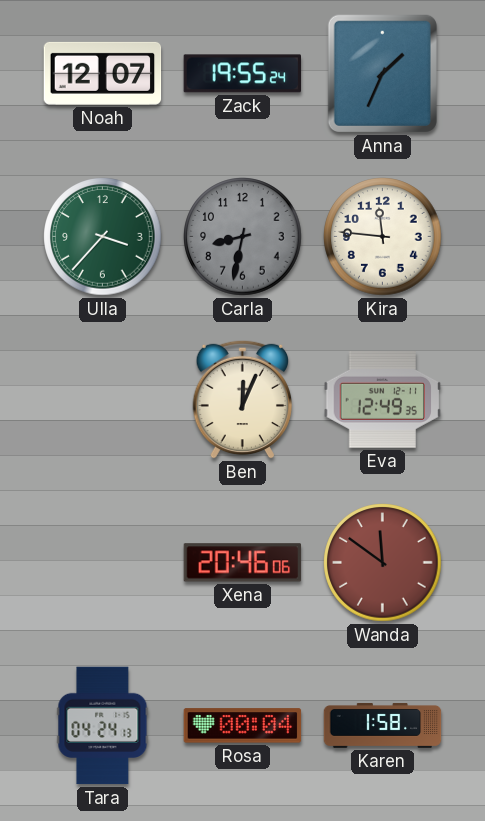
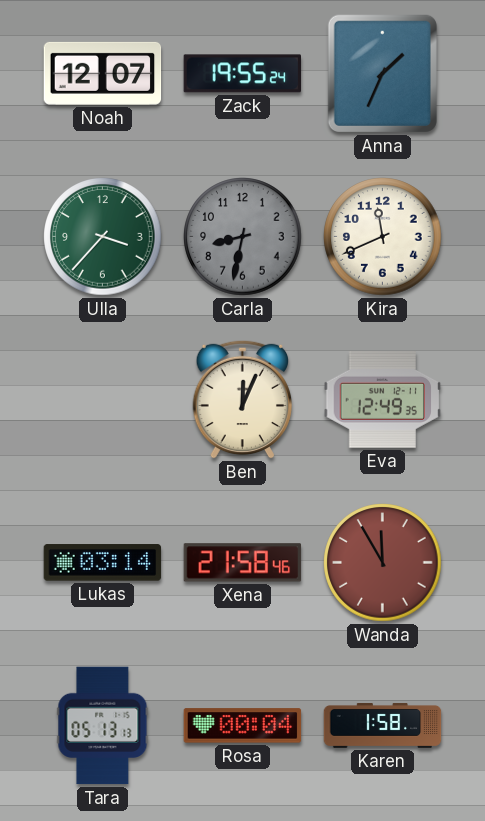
Kira: 11:46 -> 11:41
Lukas: none -> 03:14
Xena: 20:46 -> 21:58
Wanda: 11:51 -> 11:55
Tara: 04:24 -> 05:13
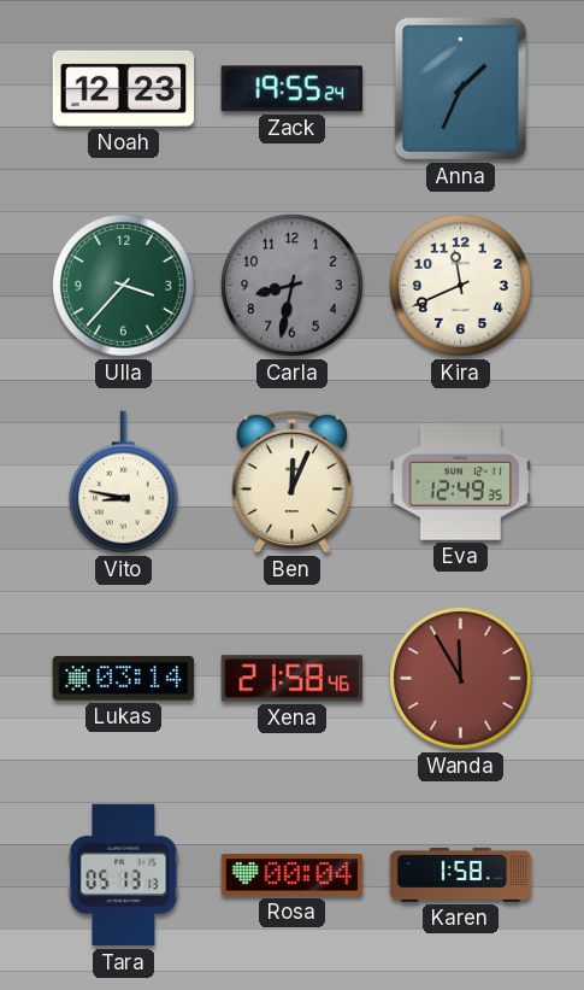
Noah: 12:07 -> 12:23
Vito: none -> 8:47
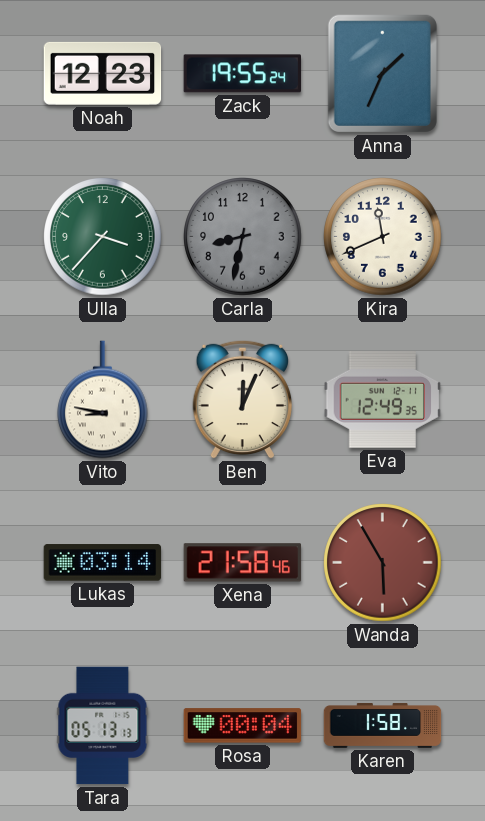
Wanda: 11:55 -> 5:55
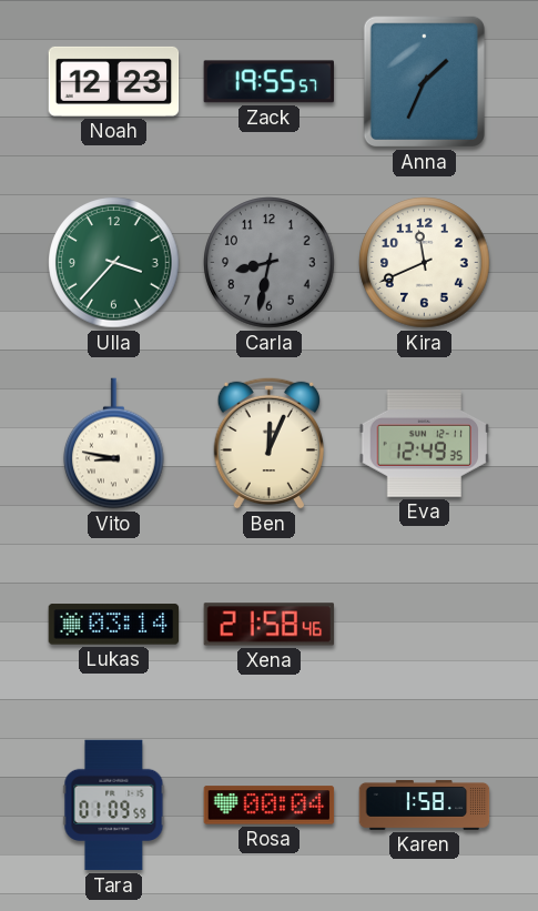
Zack: 19:55:24 -> 19:55:57
Wanda: 5:55 -> none
Tara: 05:13 -> 01:09
